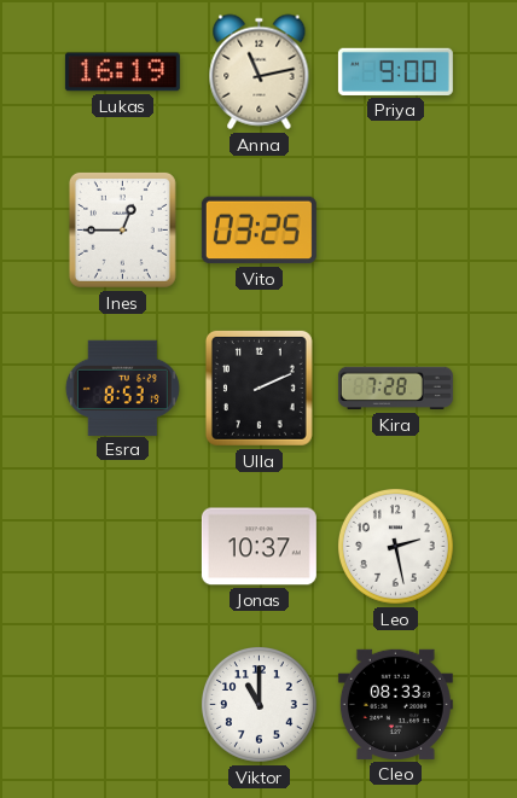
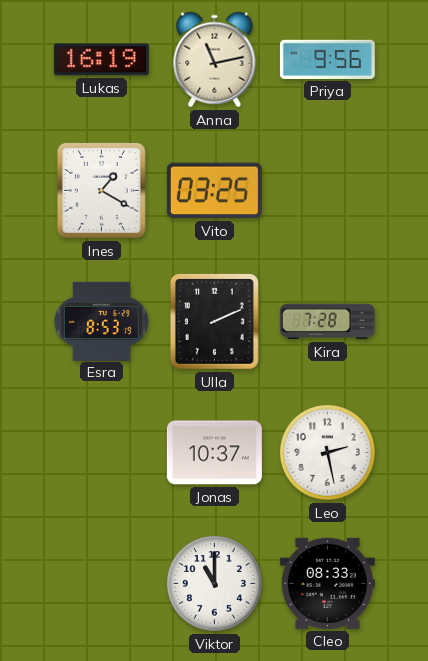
Priya: 9:00 -> 9:56
Ines: 12:45 -> 1:20
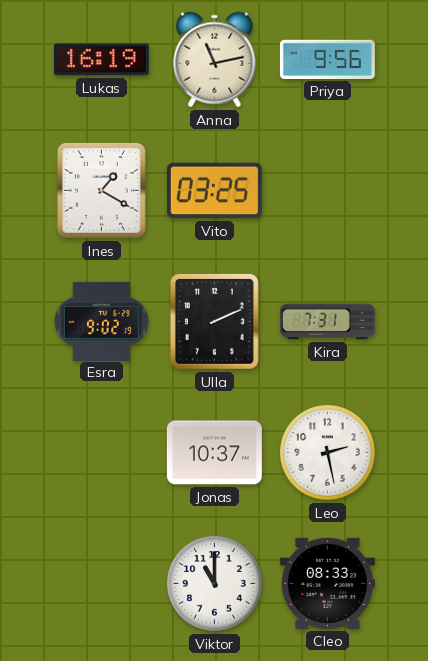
Esra: 8:53 -> 9:02
Kira: 7:28 -> 7:31
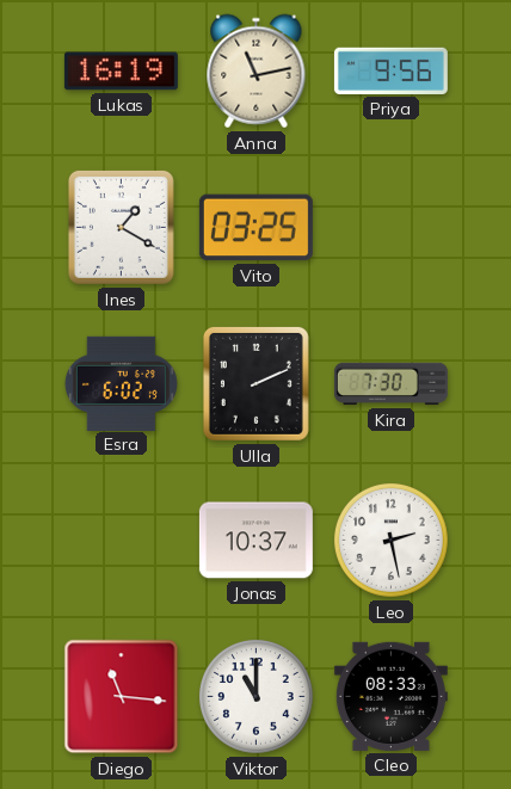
Esra: 9:02 -> 6:02
Kira: 7:31 -> 7:30
Diego: none -> 11:16
